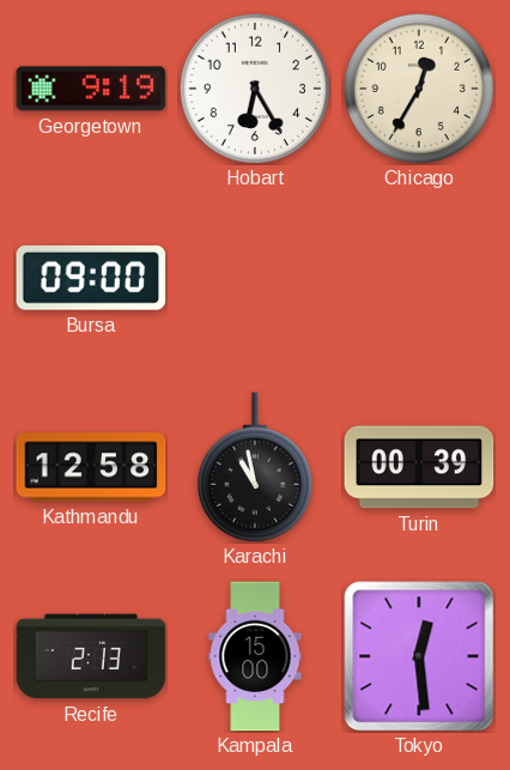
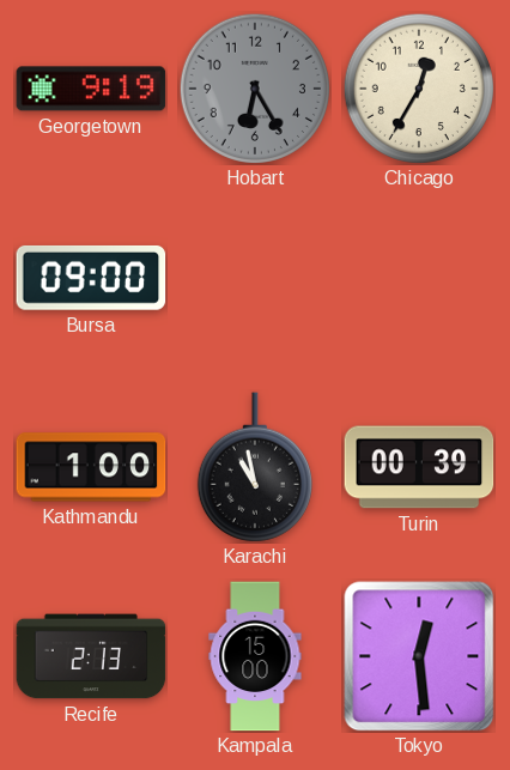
Hobart dial: white -> grey
Kathmandu: 12:58 -> 1:00
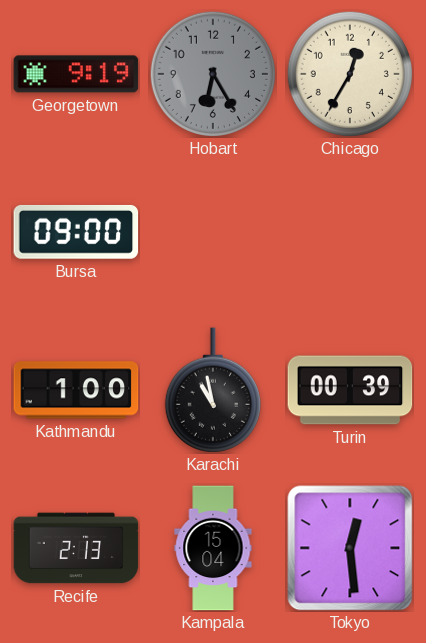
Kampala: 15:00 -> 15:04
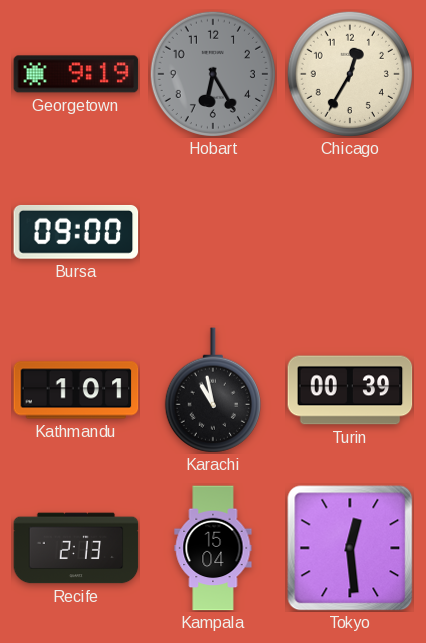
Kathmandu: 1:00 -> 1:01
